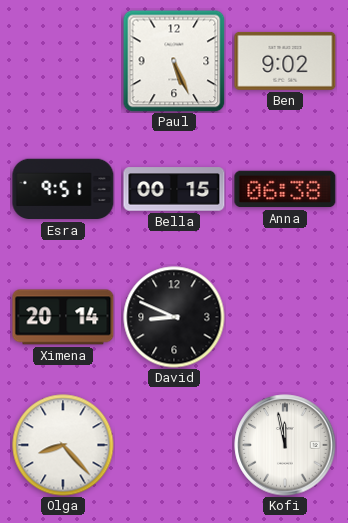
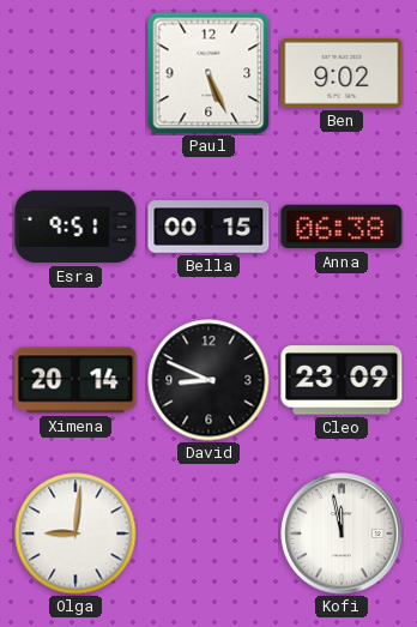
Cleo: none -> 23:09
Olga: 8:23 -> 9:01
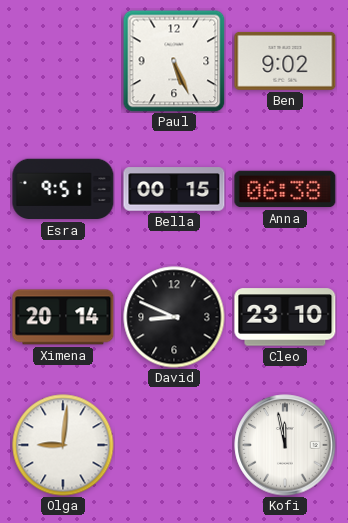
Cleo: 23:09 -> 23:10
